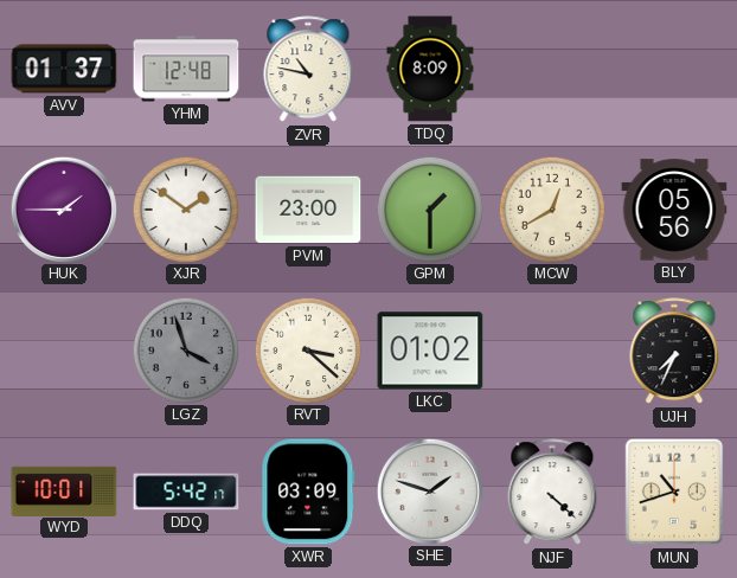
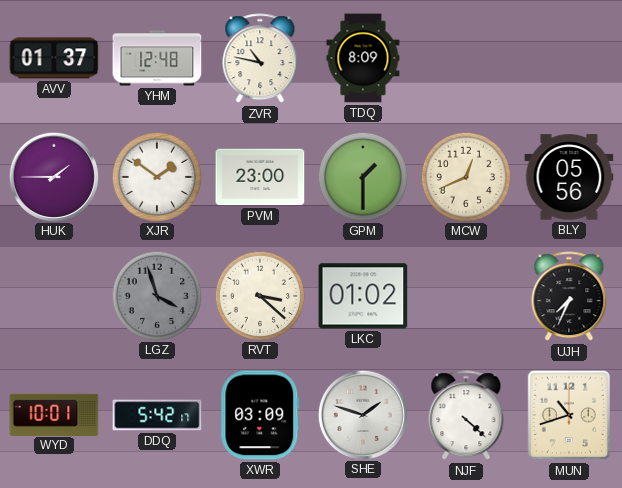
MCW: 12:40 -> 12:41
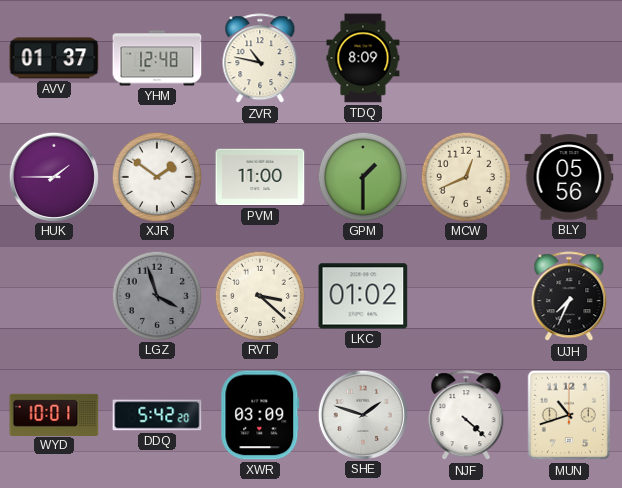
PVM: 23:00 -> 11:00
DDQ: 5:42:17 -> 5:42:20
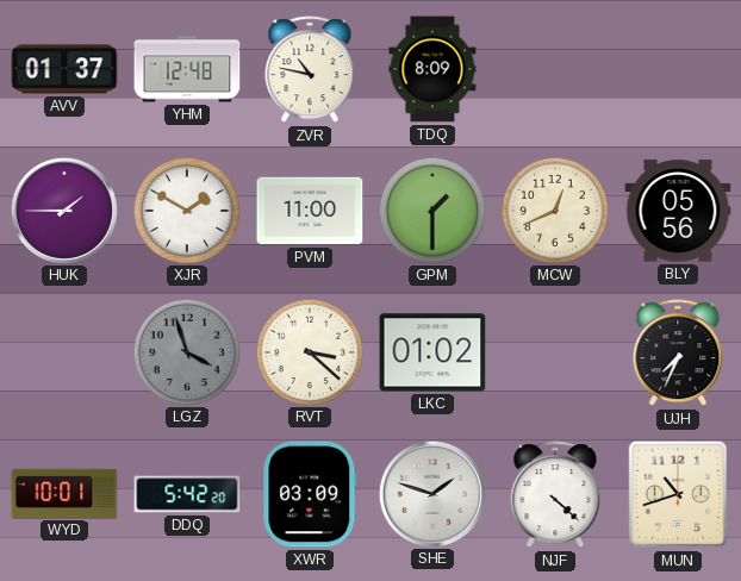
XJR: 1:51 -> 1:50
